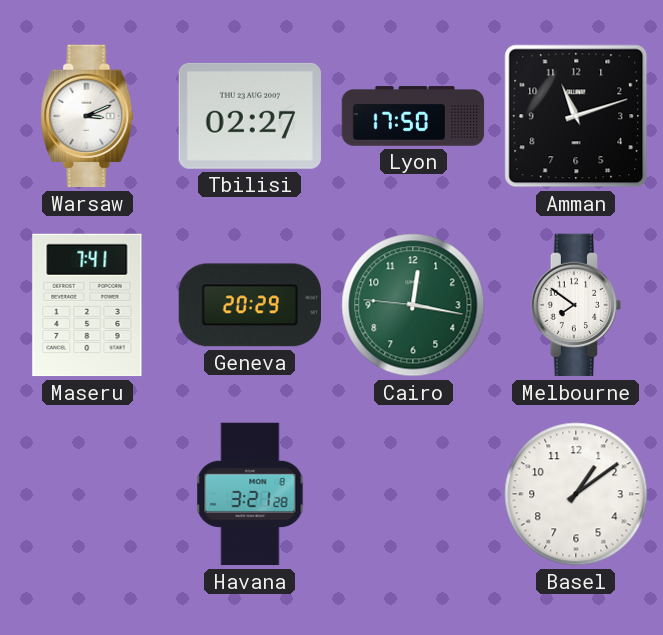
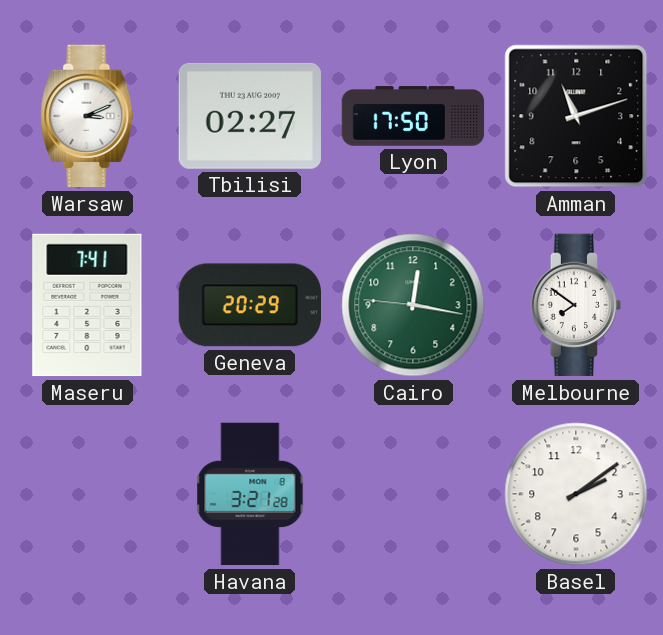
Basel: 1:09 -> 2:09
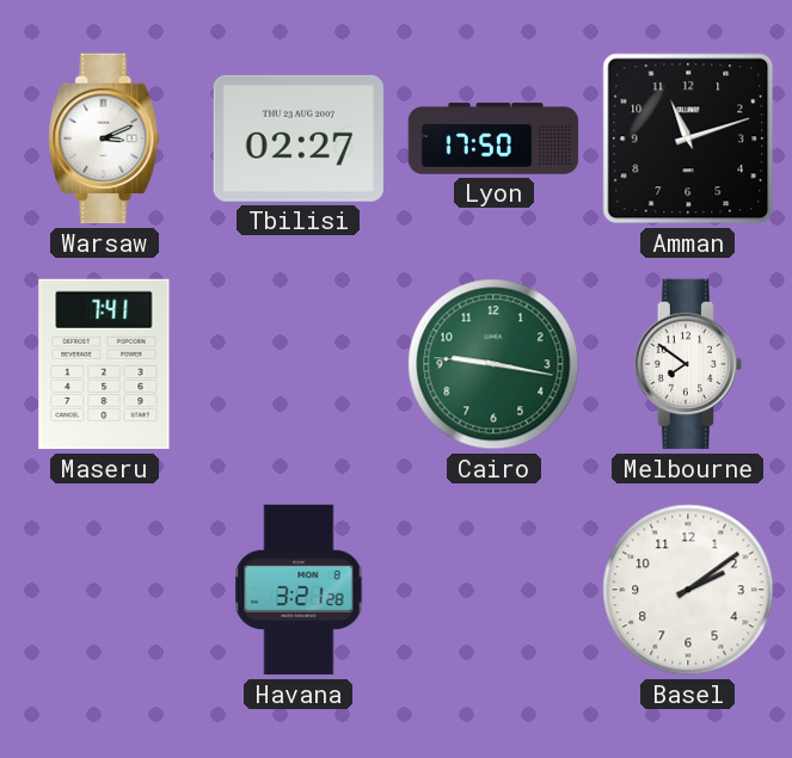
Geneva: 20:29 -> none
Cairo: 12:16 -> 9:16
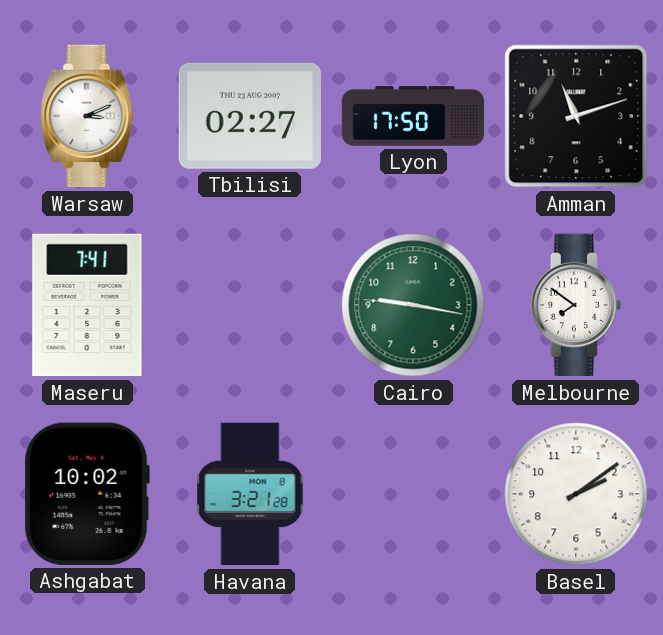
Ashgabat: none -> 10:02
